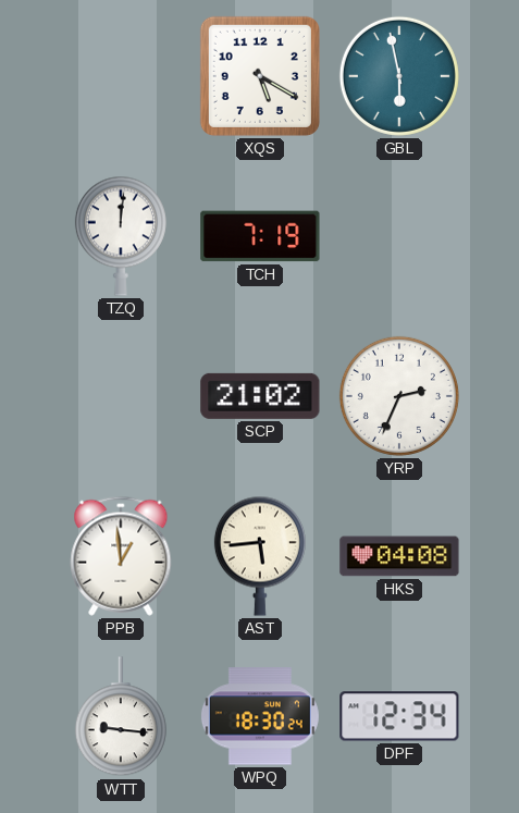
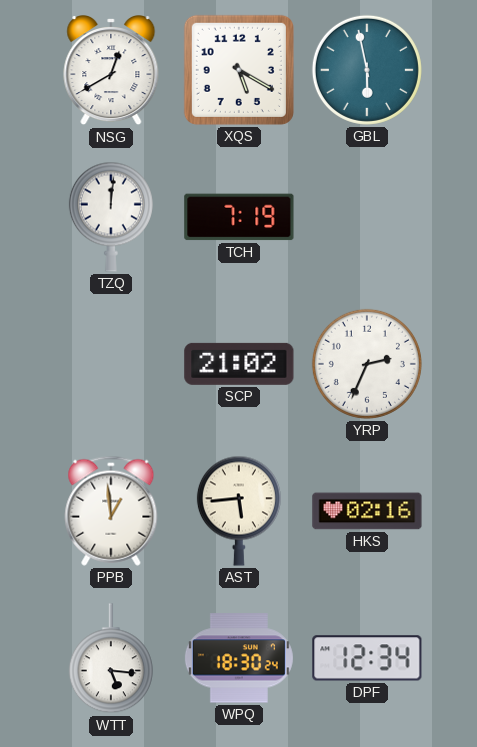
NSG: none -> 12:40
HKS: 04:08 -> 02:16
WTT: 9:16 -> 5:16
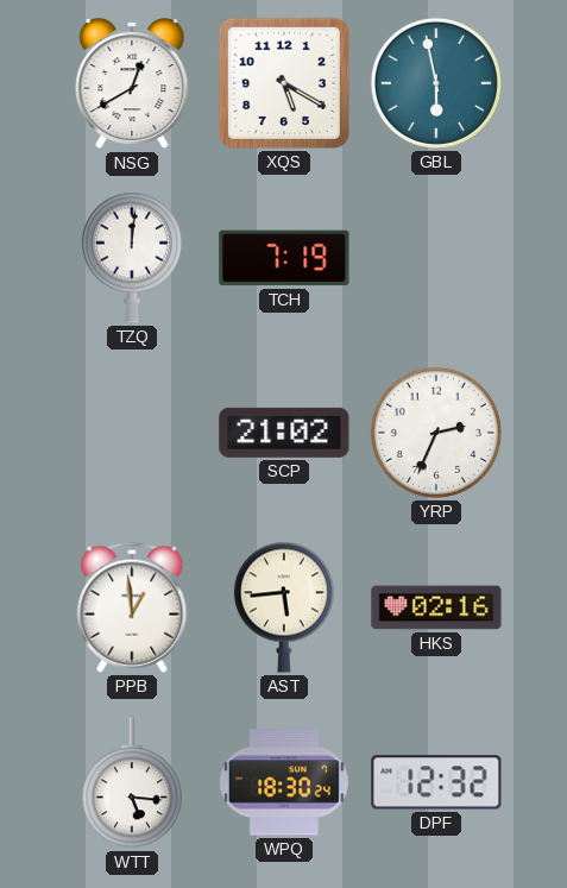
DPF: 12:34 -> 12:32
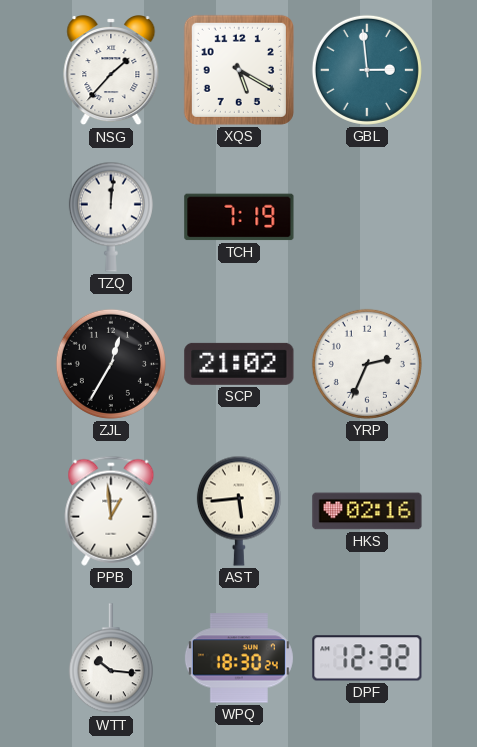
NSG: 12:40 -> 1:37
GBL: 5:58 -> 2:59
ZJL: none -> 12:35
WTT: 5:16 -> 10:16
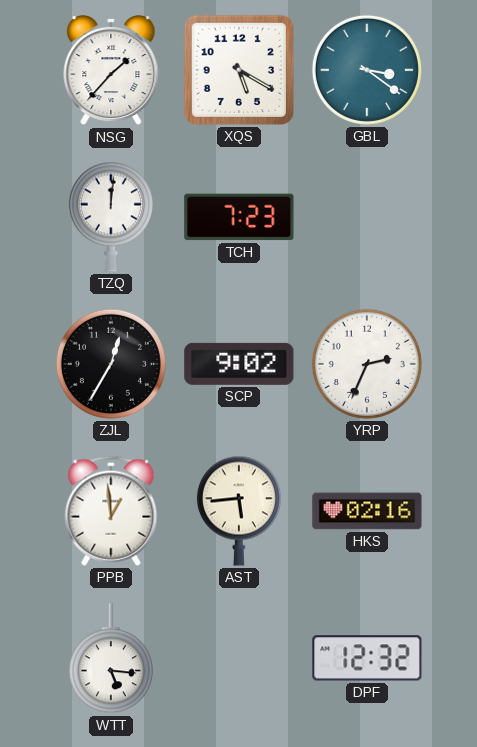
GBL: 2:59 -> 3:21
TCH: 7:19 -> 7:23
SCP: 21:02 -> 9:02
WTT: 10:16 -> 5:16
WPQ: 18:30 -> none
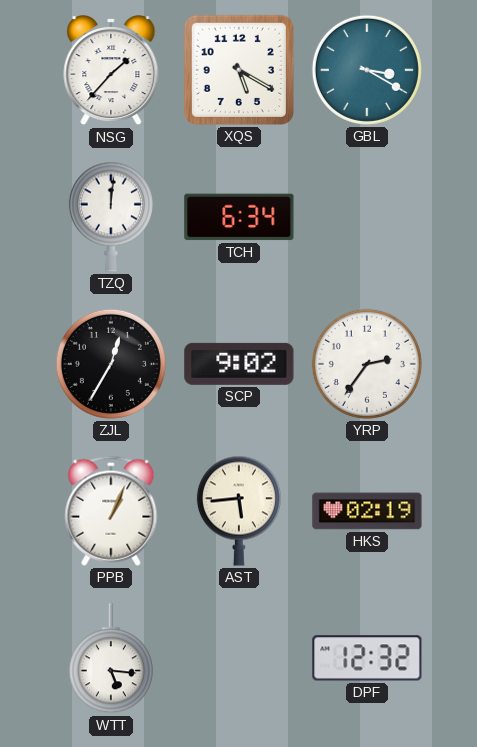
GBL: 3:21 -> 3:20
TCH: 7:23 -> 6:34
YRP: 2:34 -> 2:36
PPB: 12:59 -> 1:04
HKS: 02:16 -> 02:19
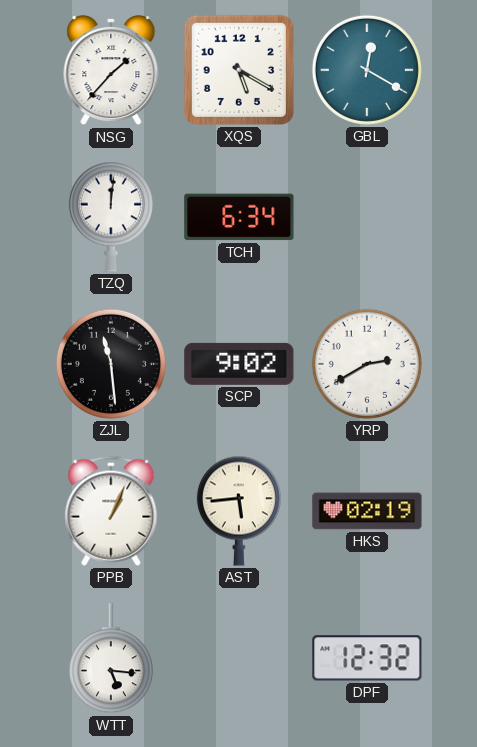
GBL: 3:20 -> 12:20
ZJL: 12:35 -> 11:29
YRP: 2:36 -> 2:40
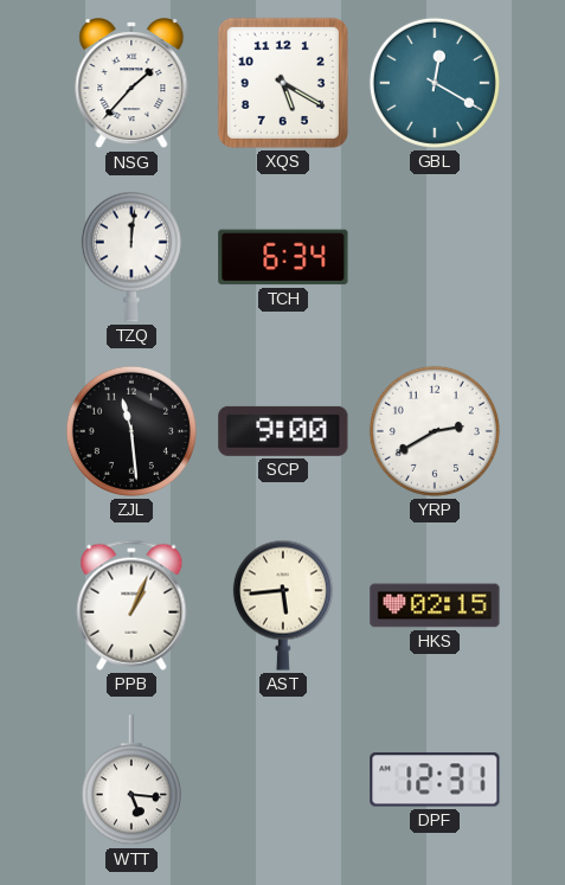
SCP: 9:02 -> 9:00
HKS: 02:19 -> 02:15
DPF: 12:32 -> 12:31
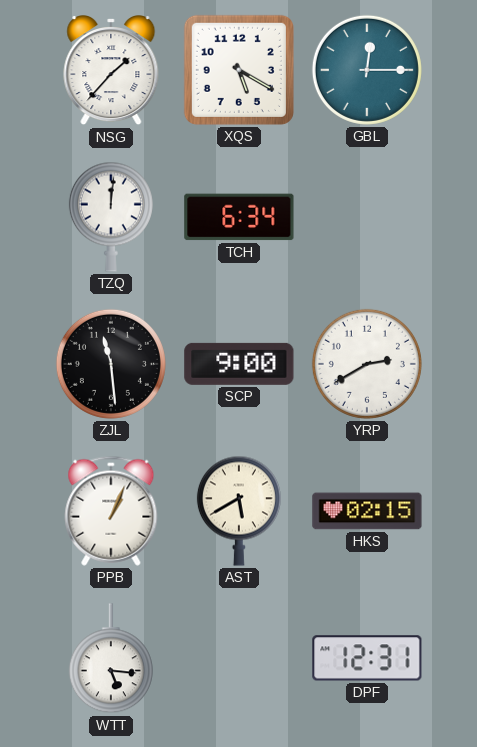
GBL: 12:20 -> 12:15
AST: 5:44 -> 5:40
